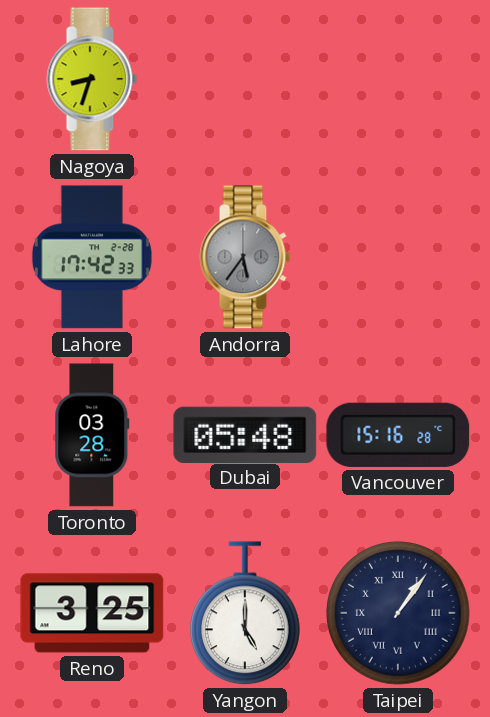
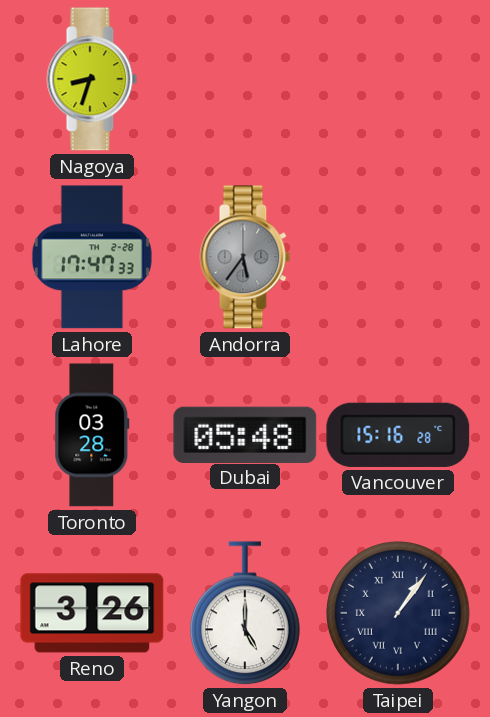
Lahore: 17:42 -> 17:47
Reno: 3:25 -> 3:26
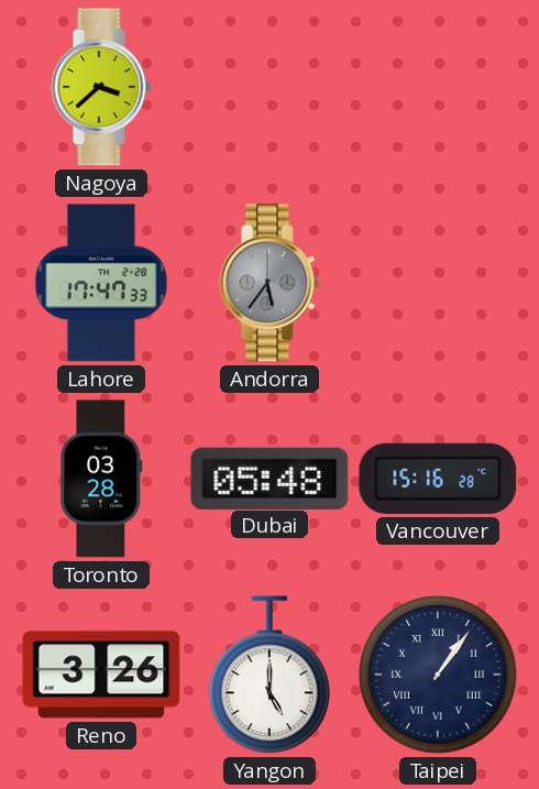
Nagoya: 8:33 -> 3:38
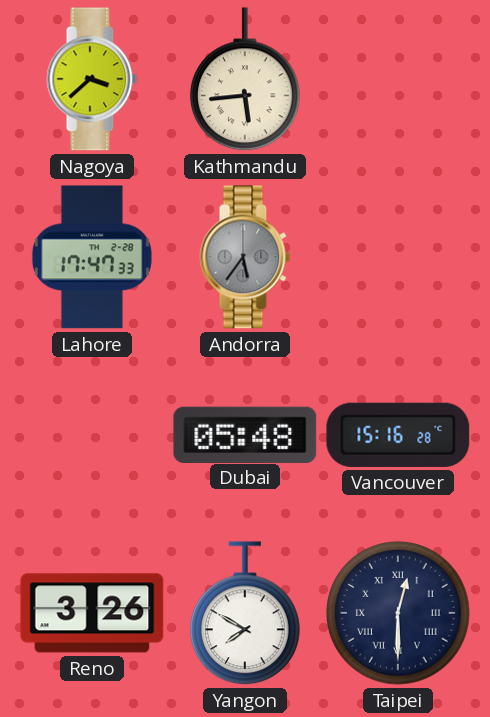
Kathmandu: none -> 5:44
Toronto: 03:28 -> none
Yangon: 5:00 -> 7:50
Taipei: 1:06 -> 12:30
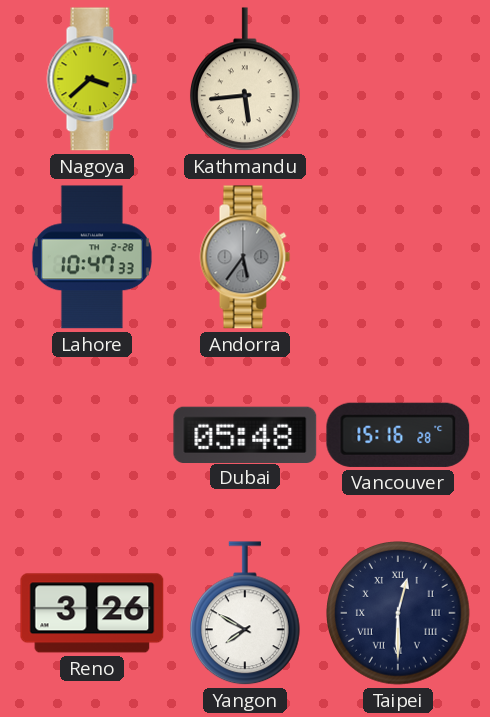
Lahore: 17:47 -> 10:47
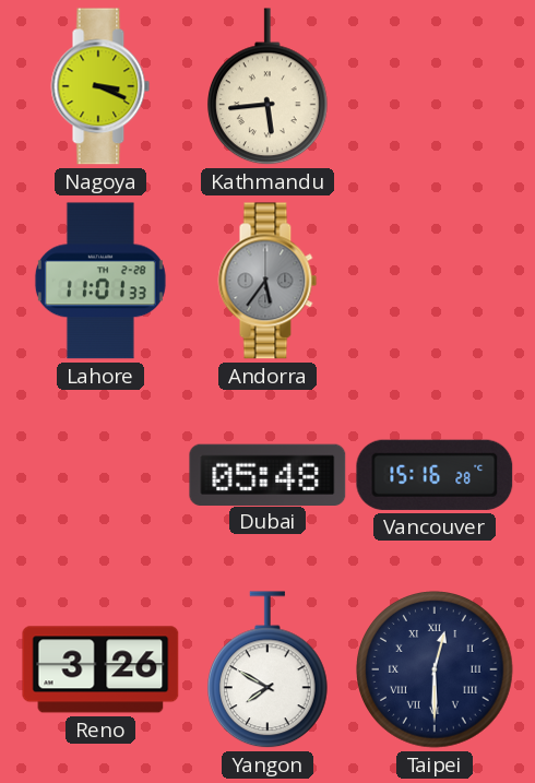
Nagoya: 3:38 -> 3:19
Lahore: 10:47 -> 11:01
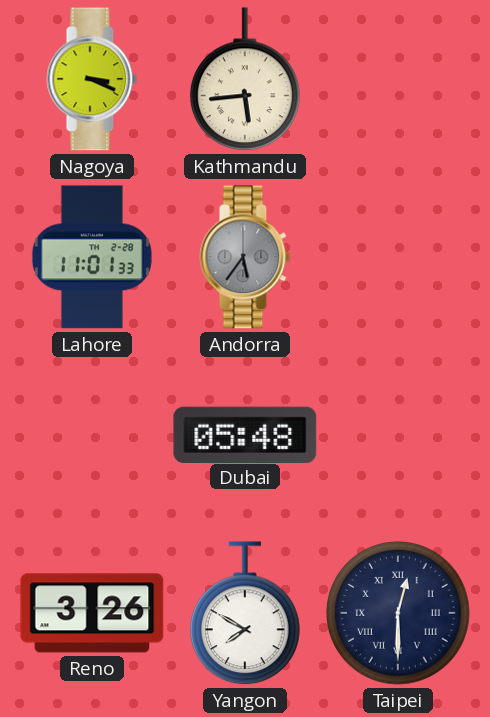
Vancouver: 15:16 -> none
